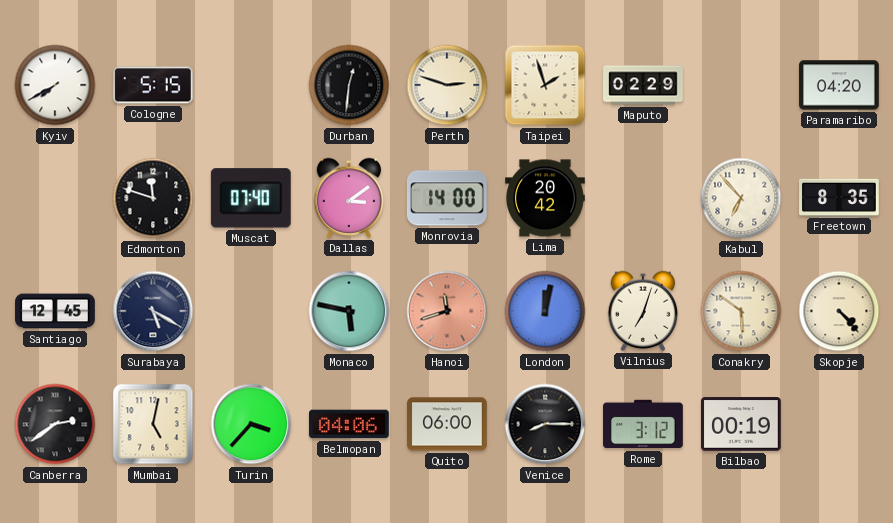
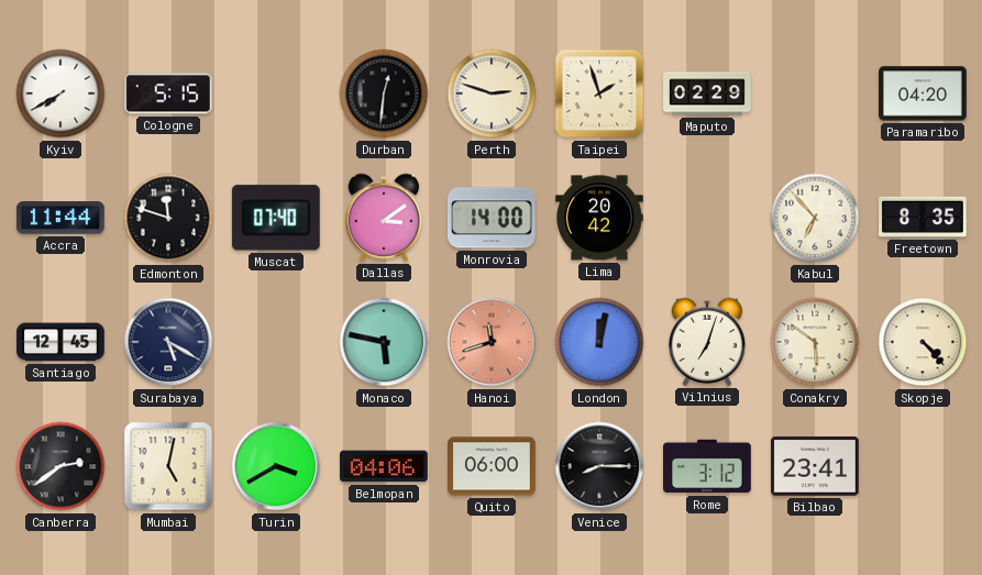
Accra: none -> 11:44
Turin: 3:37 -> 3:40
Bilbao: 00:19 -> 23:41
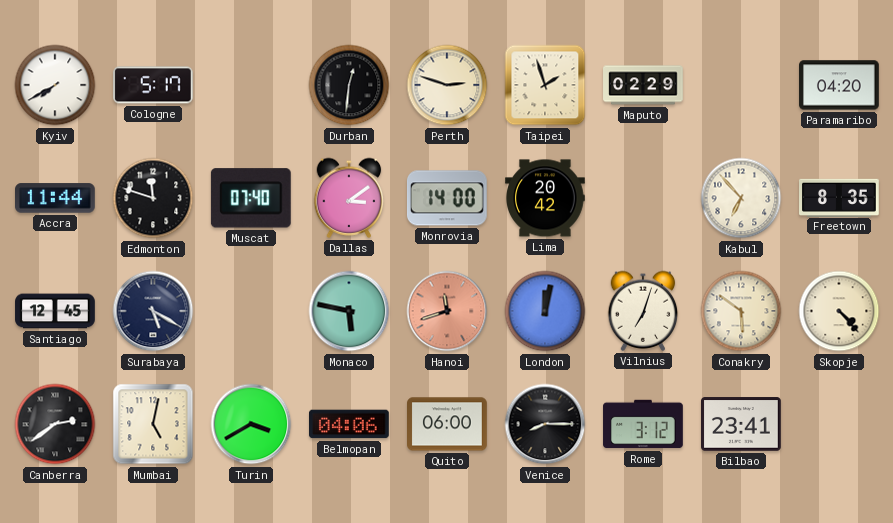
Cologne: 5:15 -> 5:17
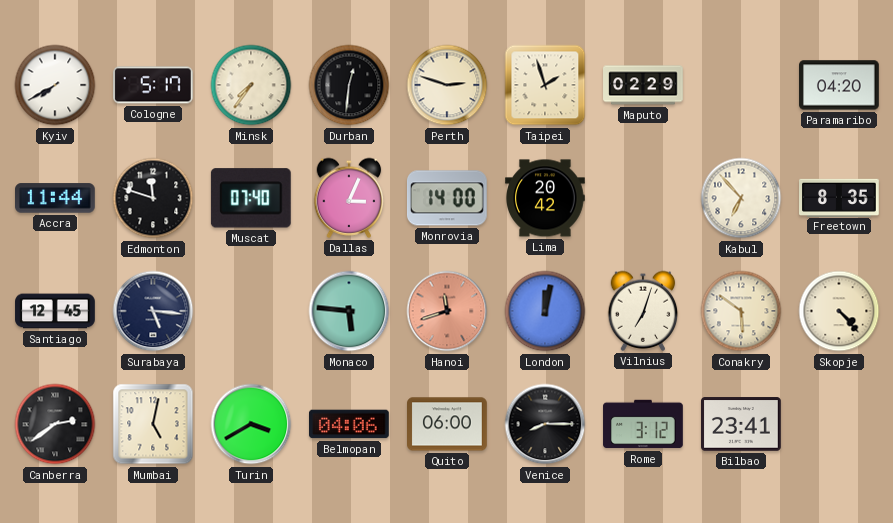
Minsk: none -> 7:36
Dallas: 3:09 -> 3:04
Surabaya: 5:20 -> 5:16
Monaco: 5:47 -> 5:46
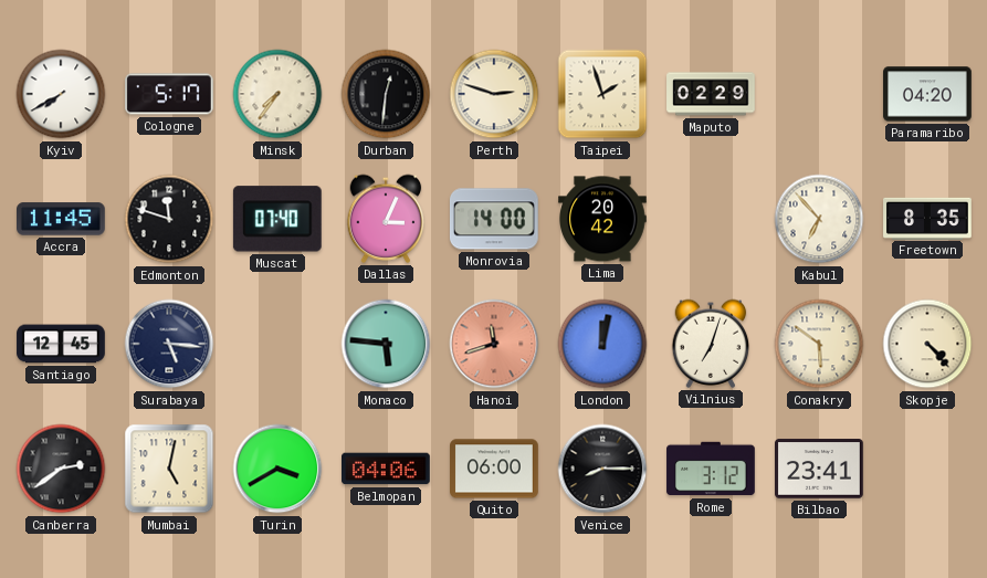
Accra: 11:44 -> 11:45
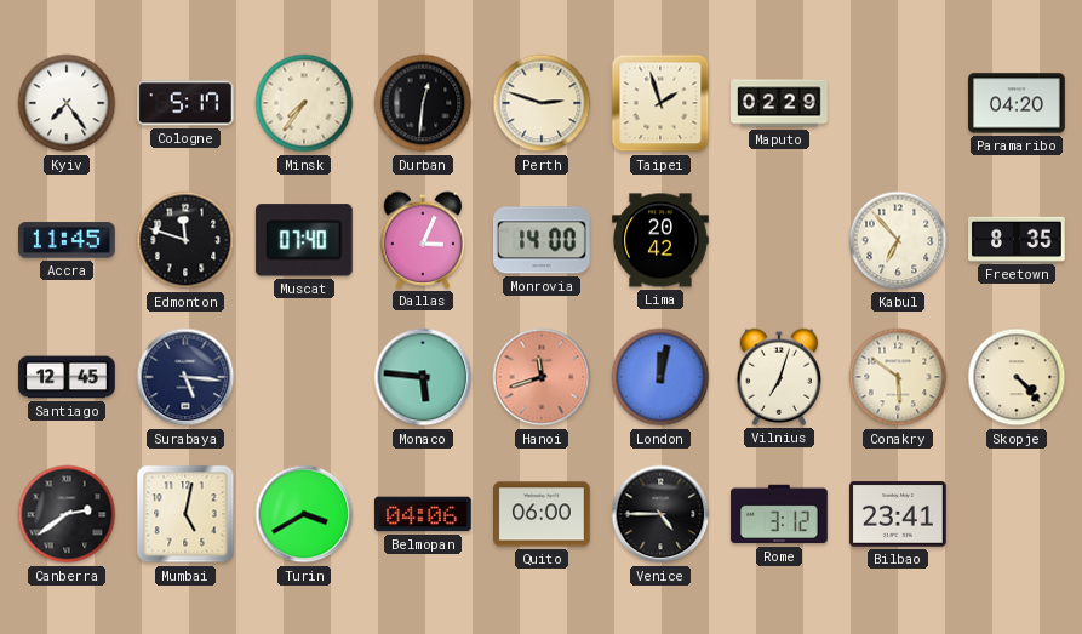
Kyiv: 7:40 -> 7:24
Venice: 8:15 -> 4:45
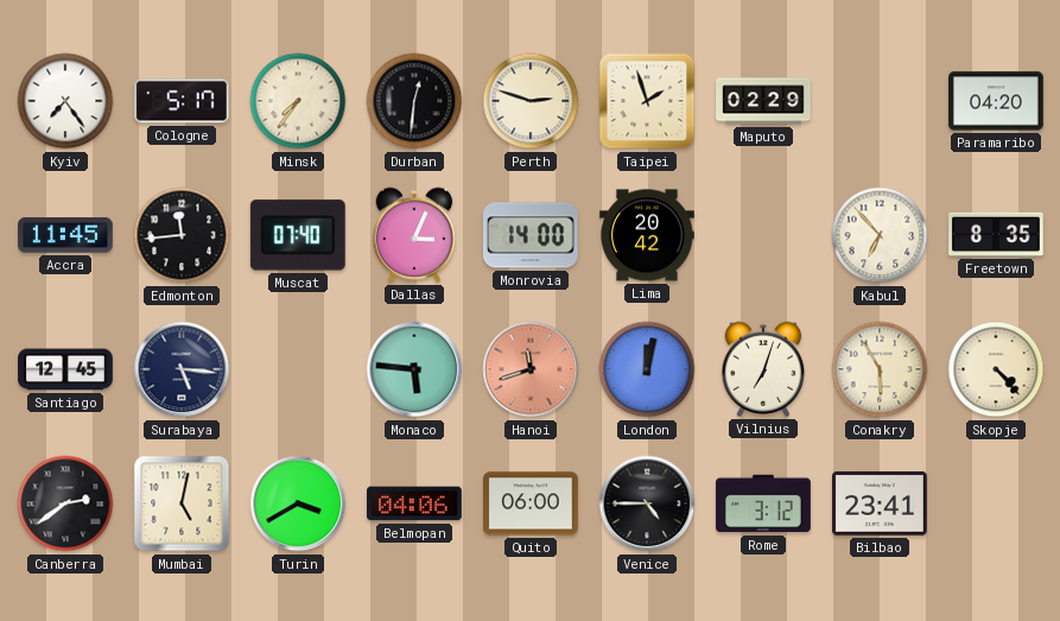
Edmonton: 11:48 -> 11:44
Conakry: 5:51 -> 5:55
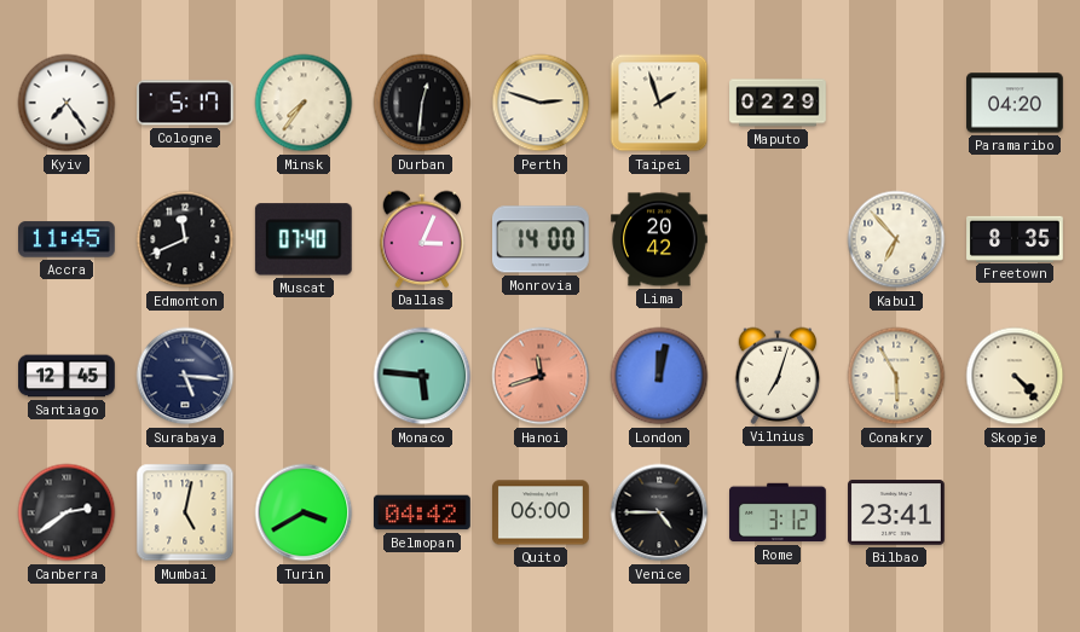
Edmonton: 11:44 -> 11:41
Belmopan: 04:06 -> 04:42
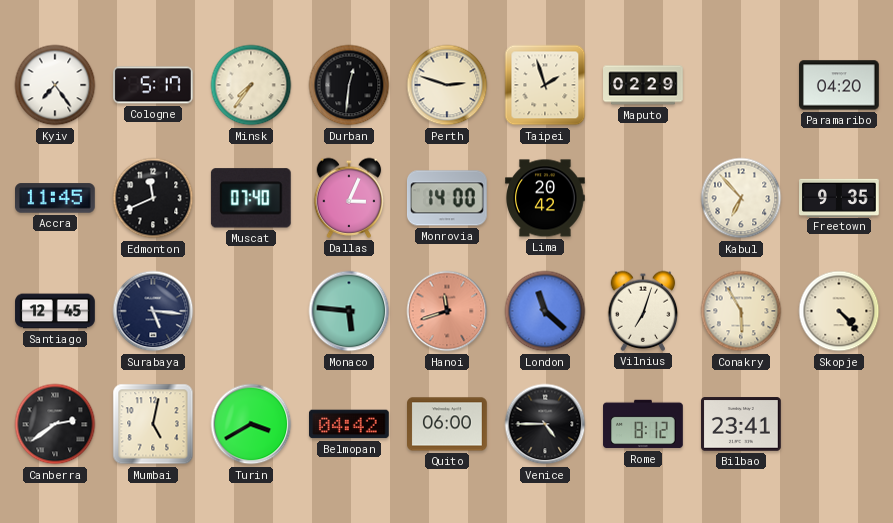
Freetown: 8:35 -> 9:35
London: 12:02 -> 11:22
Rome: 3:12 -> 8:12
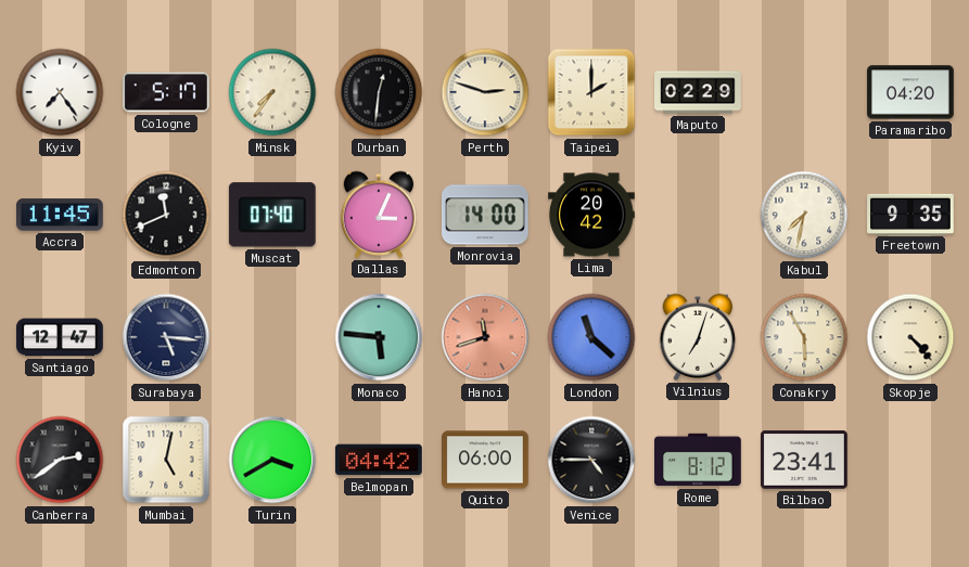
Taipei: 1:57 -> 2:00
Kabul: 6:53 -> 7:32
Santiago: 12:45 -> 12:47
